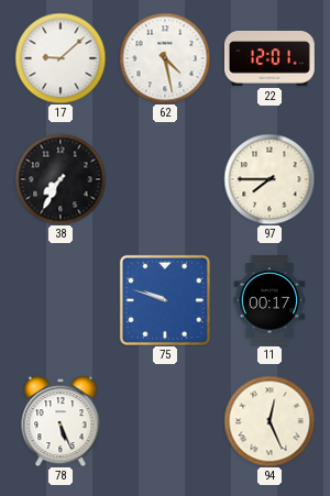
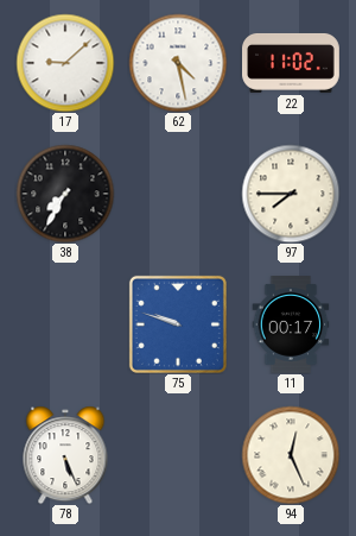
22: 12:01 -> 11:02
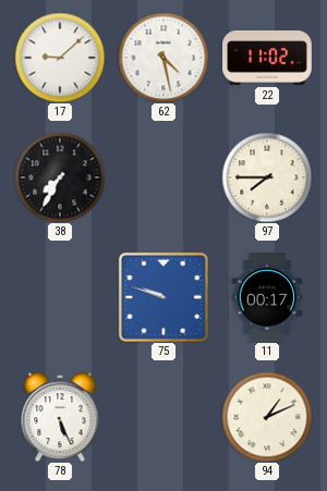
94: 12:26 -> 1:11
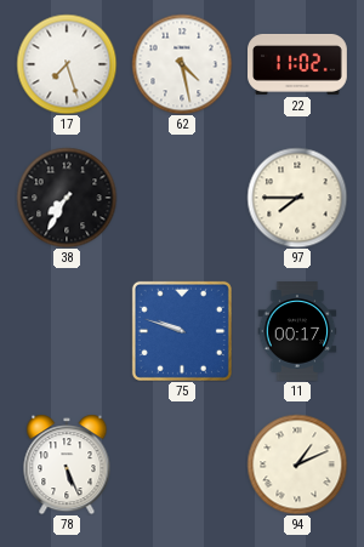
17: 9:08 -> 7:27
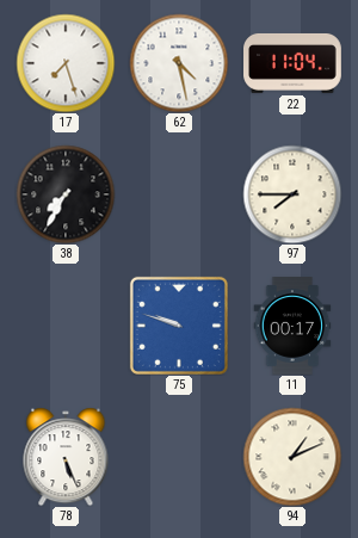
22: 11:02 -> 11:04
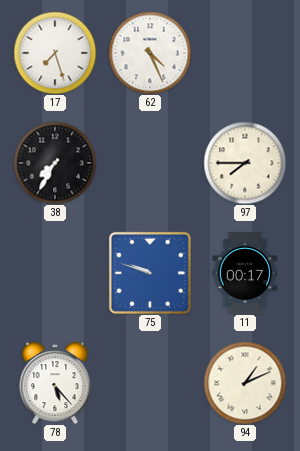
62: 4:28 -> 4:26
22: 11:04 -> none
78: 5:26 -> 5:23
